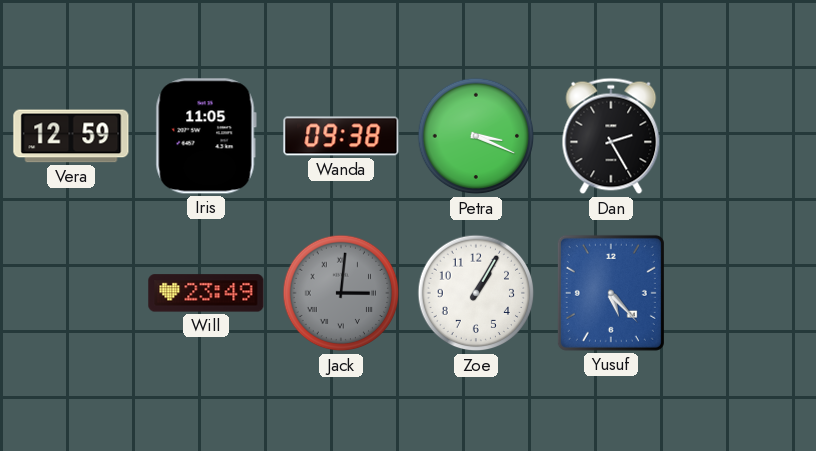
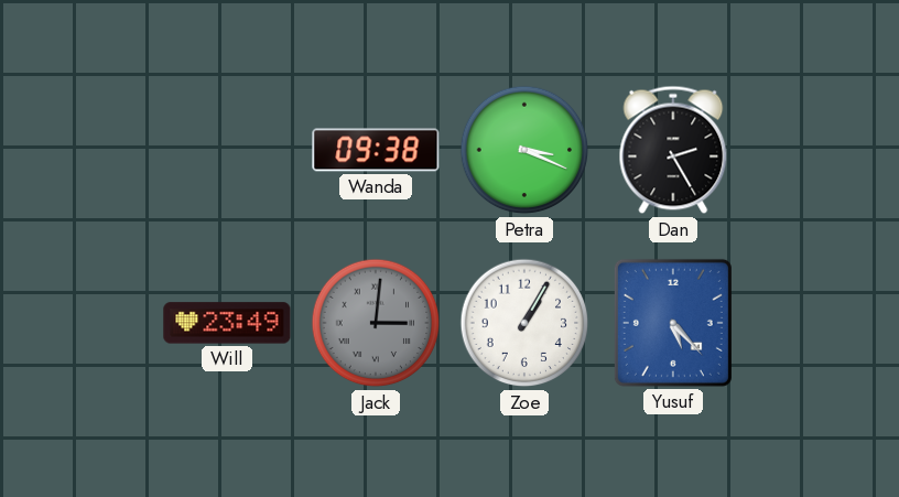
Vera: 12:59 -> none
Iris: 11:05 -> none
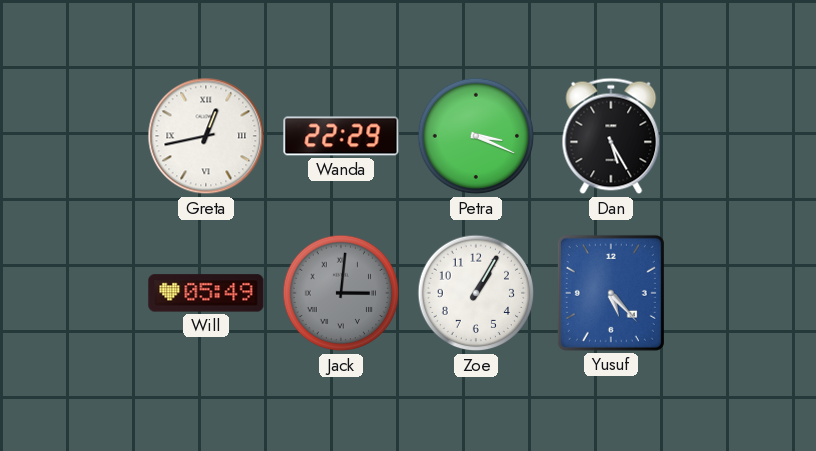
Greta: none -> 12:43
Wanda: 09:38 -> 22:29
Dan: 2:25 -> 5:25
Will: 23:49 -> 05:49
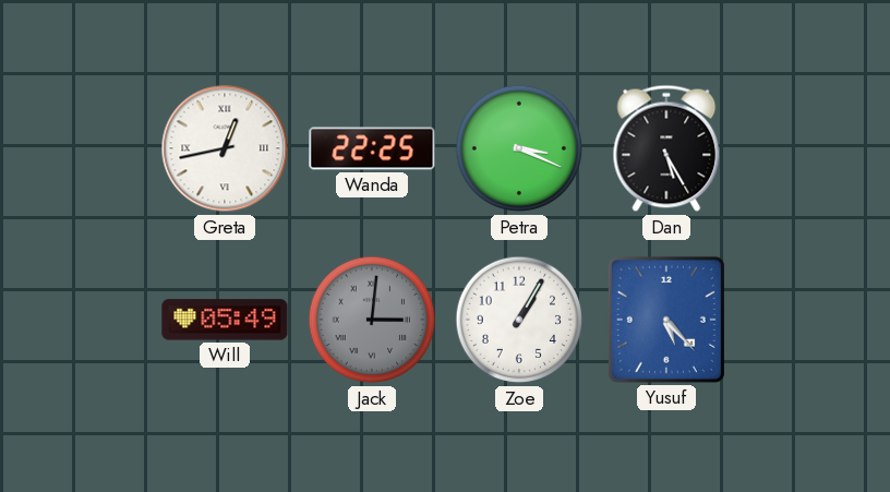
Wanda: 22:29 -> 22:25
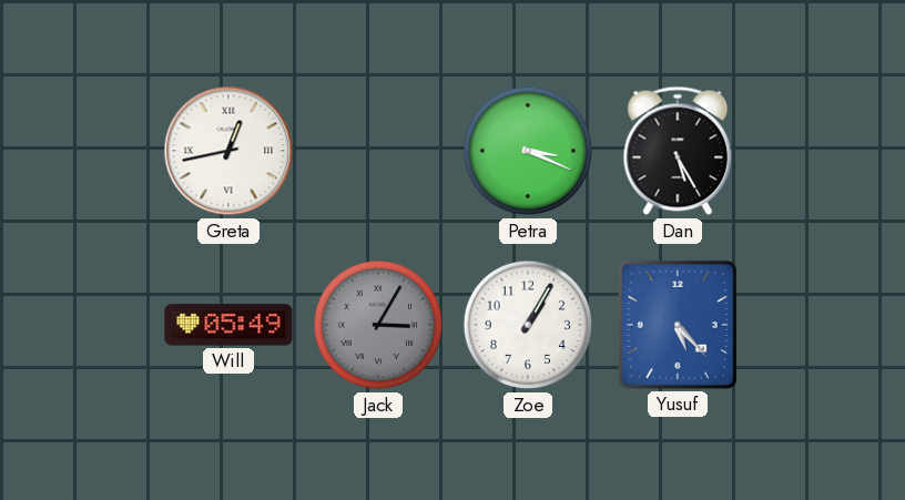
Wanda: 22:25 -> none
Jack: 3:01 -> 3:05
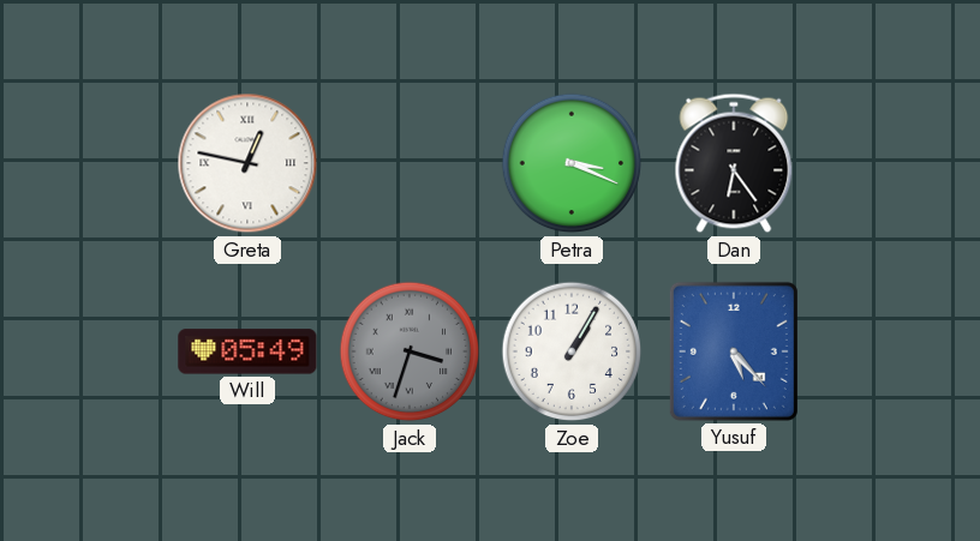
Greta: 12:43 -> 12:47
Dan: 5:25 -> 6:24
Jack: 3:05 -> 3:33
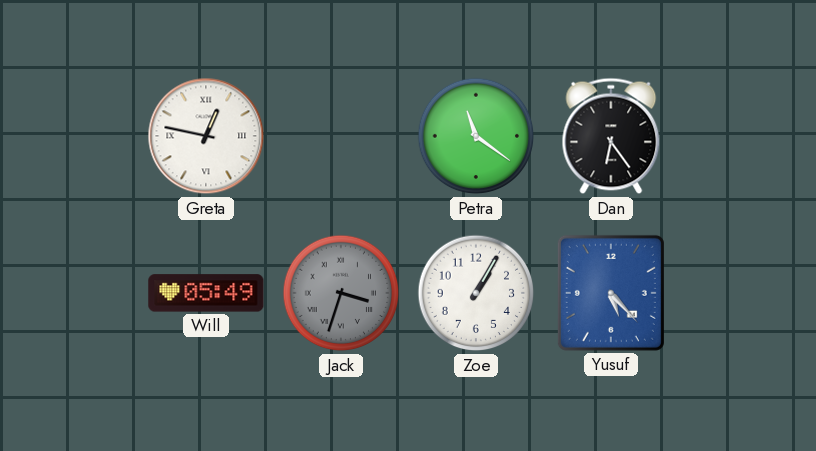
Petra: 3:19 -> 11:21
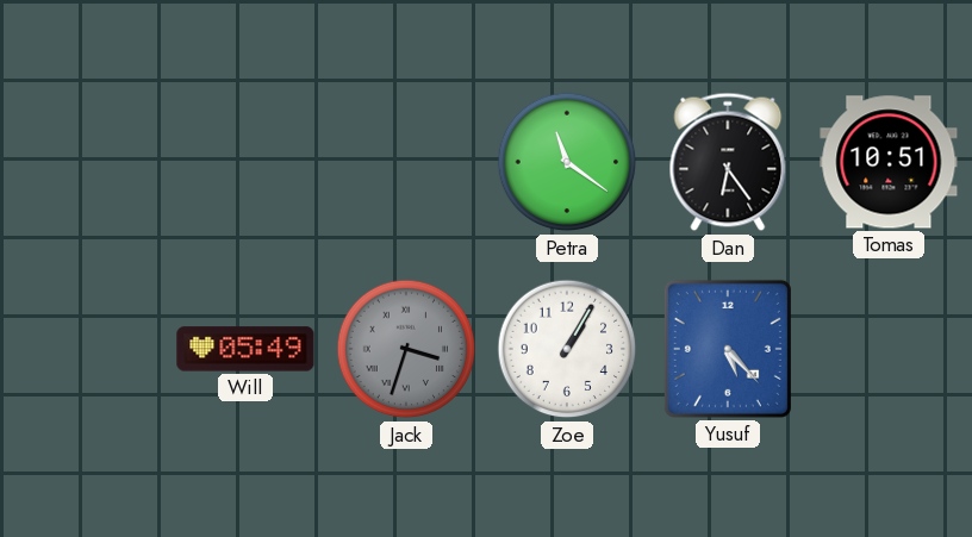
Greta: 12:47 -> none
Tomas: none -> 10:51
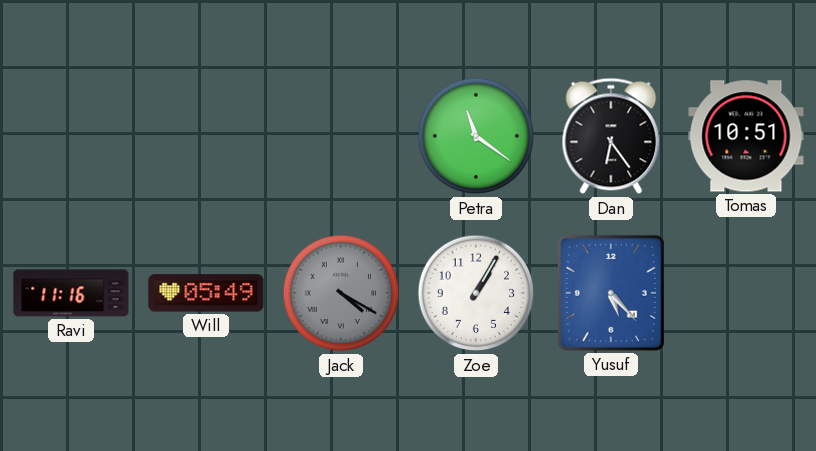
Ravi: none -> 11:16
Jack: 3:33 -> 4:20
